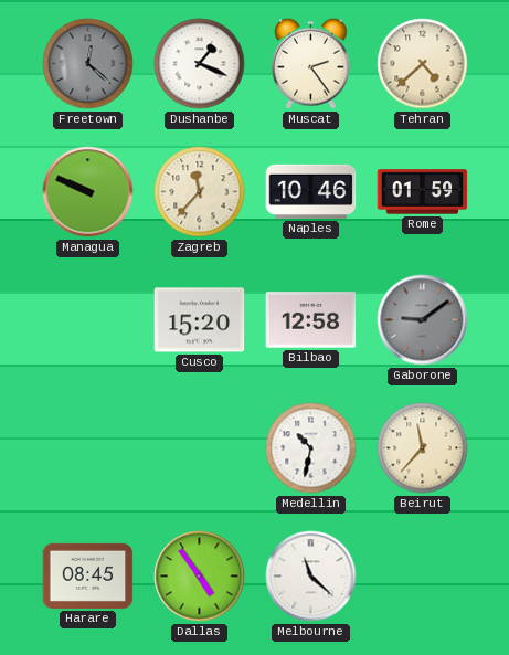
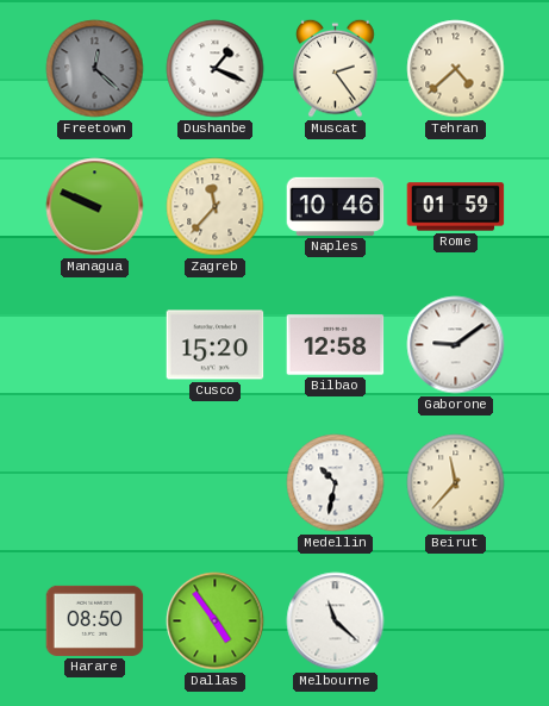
Gaborone dial: grey -> white
Harare: 08:45 -> 08:50
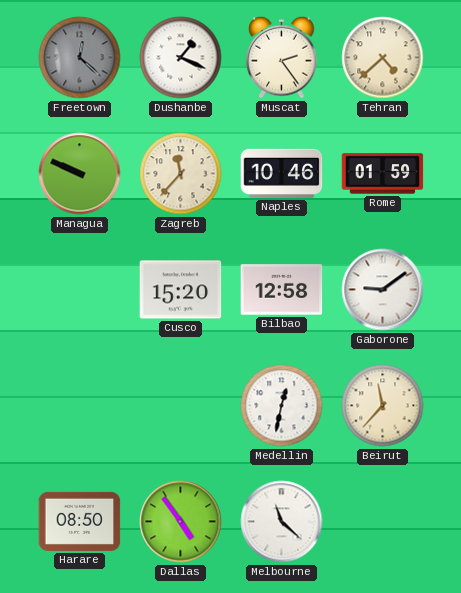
Medellin: 10:32 -> 12:32
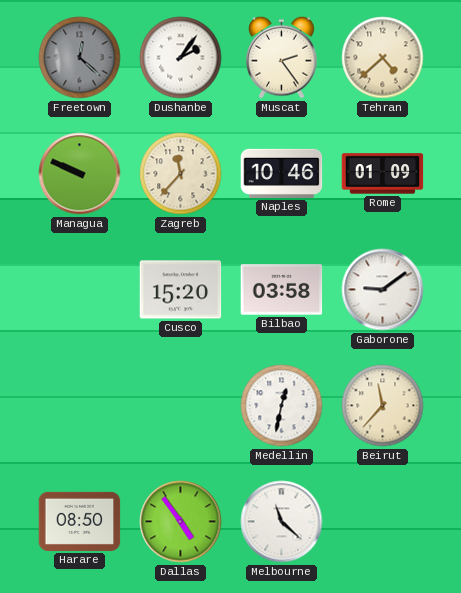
Dushanbe: 1:19 -> 2:06
Rome: 01:59 -> 01:09
Bilbao: 12:58 -> 03:58
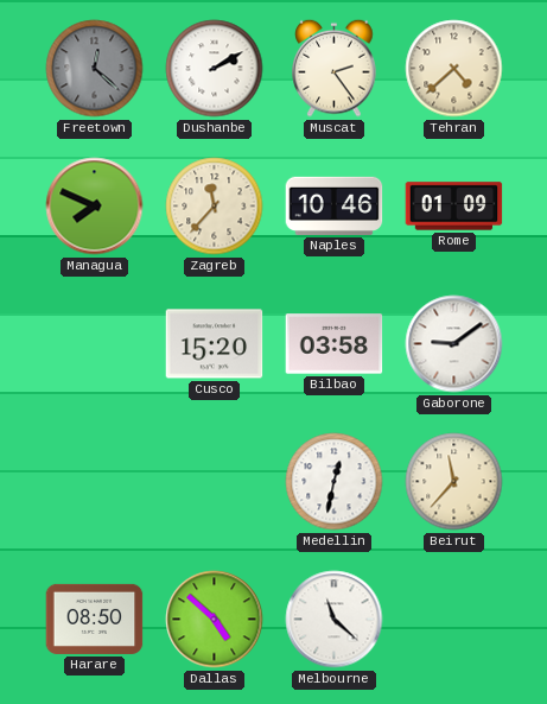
Dushanbe: 2:06 -> 2:10
Managua: 9:49 -> 7:49
Dallas: 4:54 -> 4:52
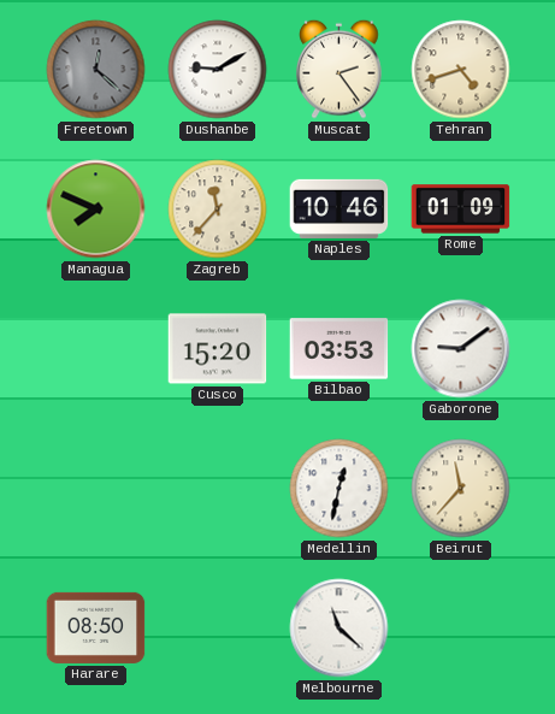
Dushanbe: 2:10 -> 9:10
Tehran: 4:38 -> 4:42
Bilbao: 03:58 -> 03:53
Dallas: 4:52 -> none
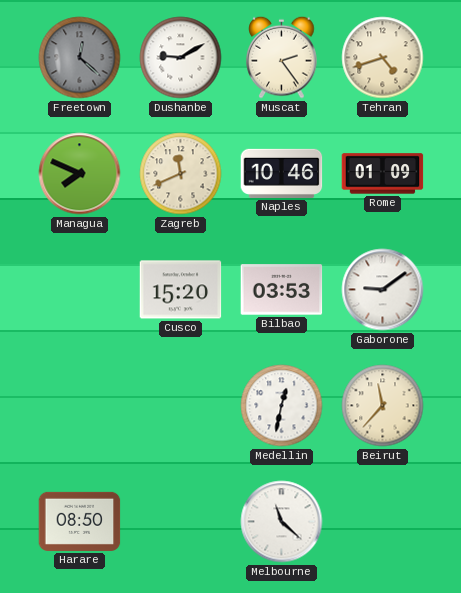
Zagreb: 11:37 -> 11:41
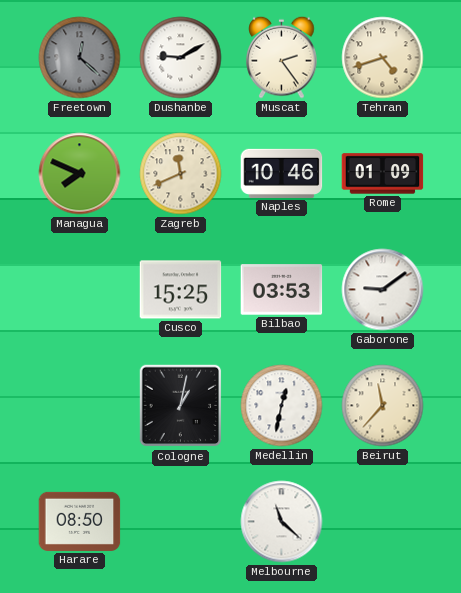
Cusco: 15:20 -> 15:25
Cologne: none -> 1:02
